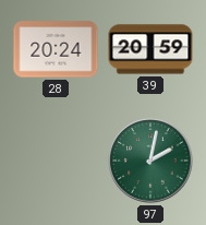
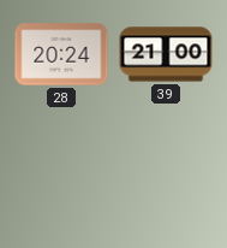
39: 20:59 -> 21:00
97: 2:02 -> none
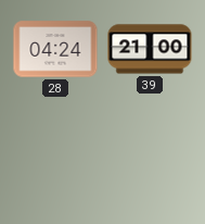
28: 20:24 -> 04:24
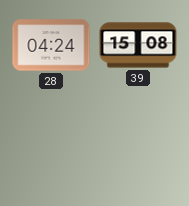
39: 21:00 -> 15:08
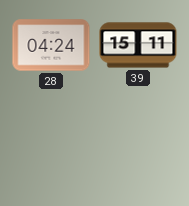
39: 15:08 -> 15:11
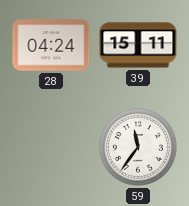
59: none -> 11:36
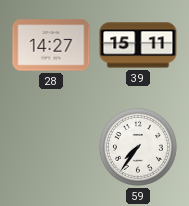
28: 04:24 -> 14:27
59: 11:36 -> 7:36
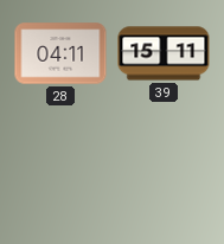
28: 14:27 -> 04:11
59: 7:36 -> none
